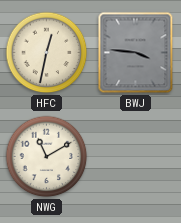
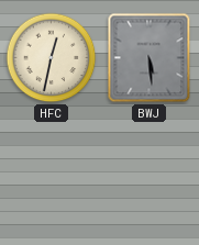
BWJ: 3:46 -> 5:29
NWG: 11:10 -> none
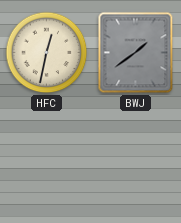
BWJ: 5:29 -> 1:39
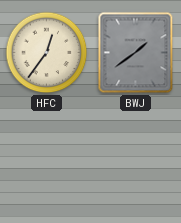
HFC: 12:32 -> 12:36
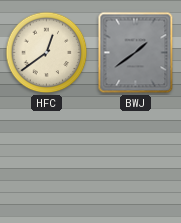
HFC: 12:36 -> 12:39
